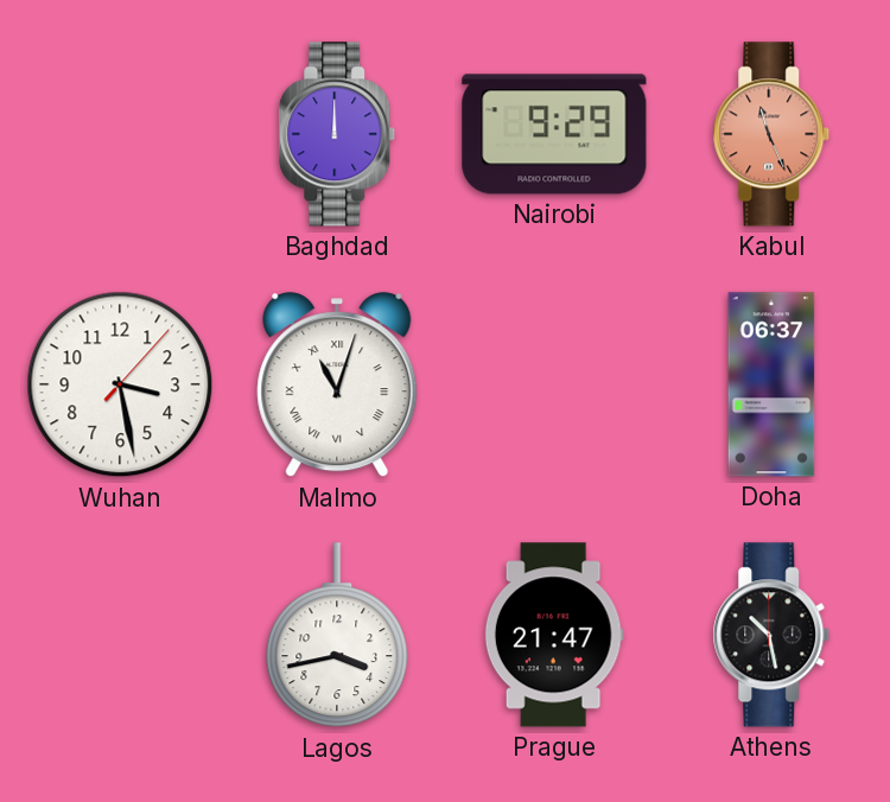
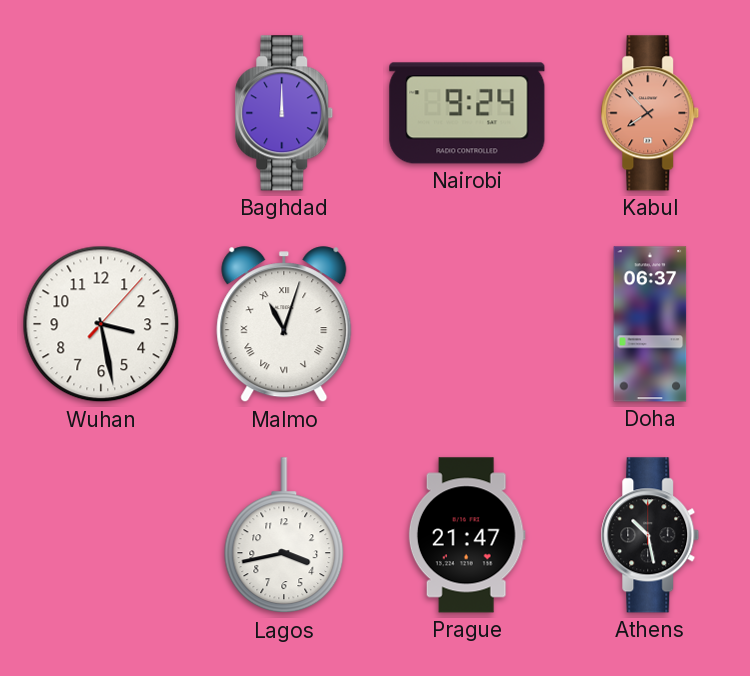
Nairobi: 9:29 -> 9:24
Kabul: 11:26 -> 7:53
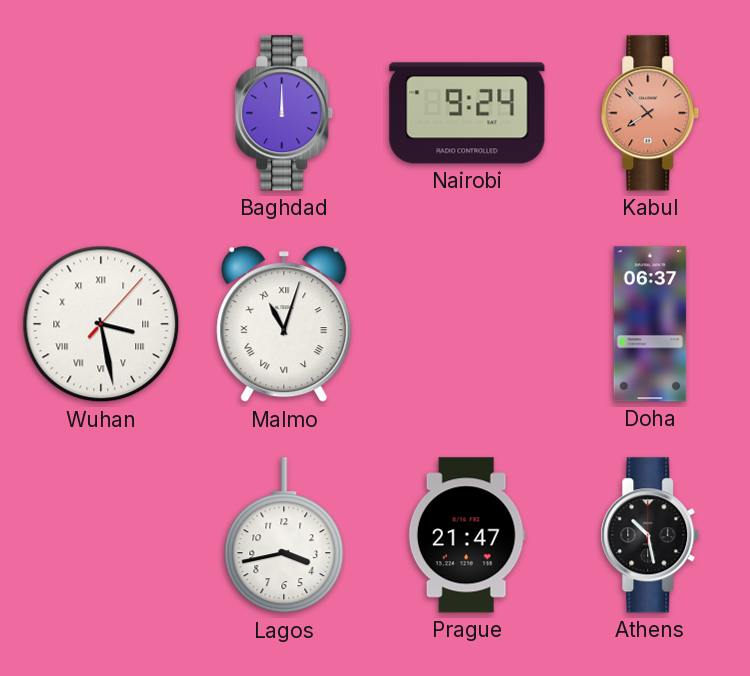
Wuhan numerals: Arabic -> Roman
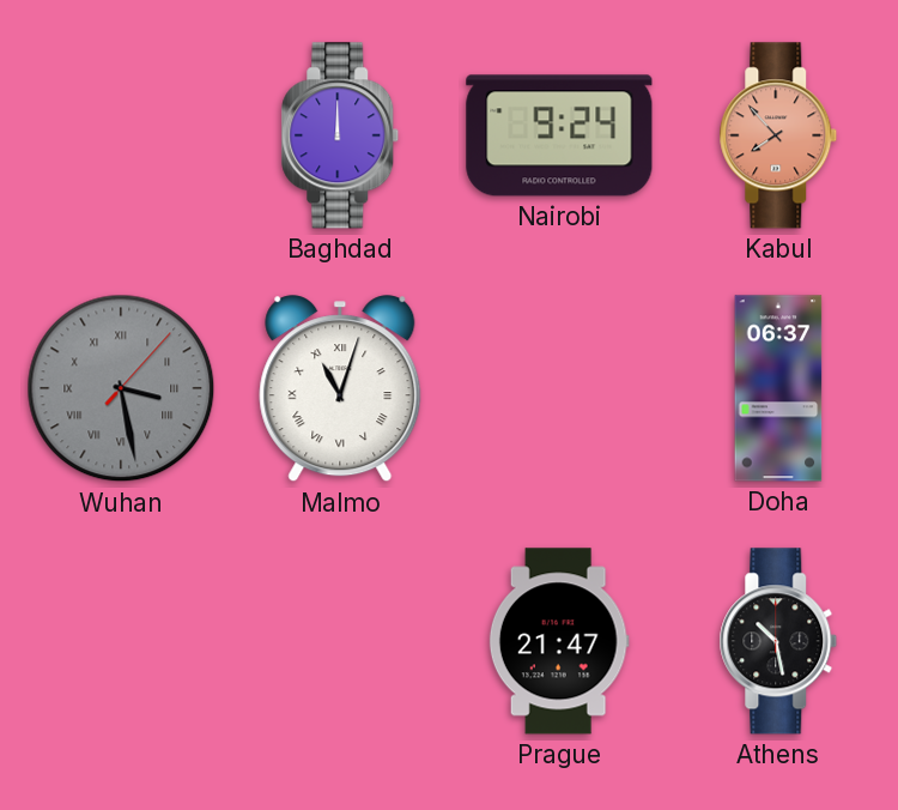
Wuhan dial: white -> grey
Lagos: 3:43 -> none
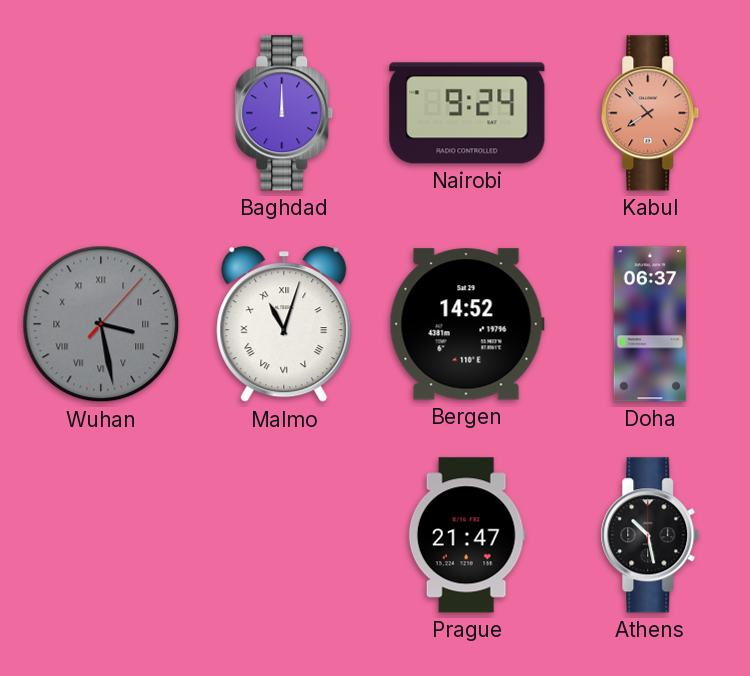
Bergen: none -> 14:52
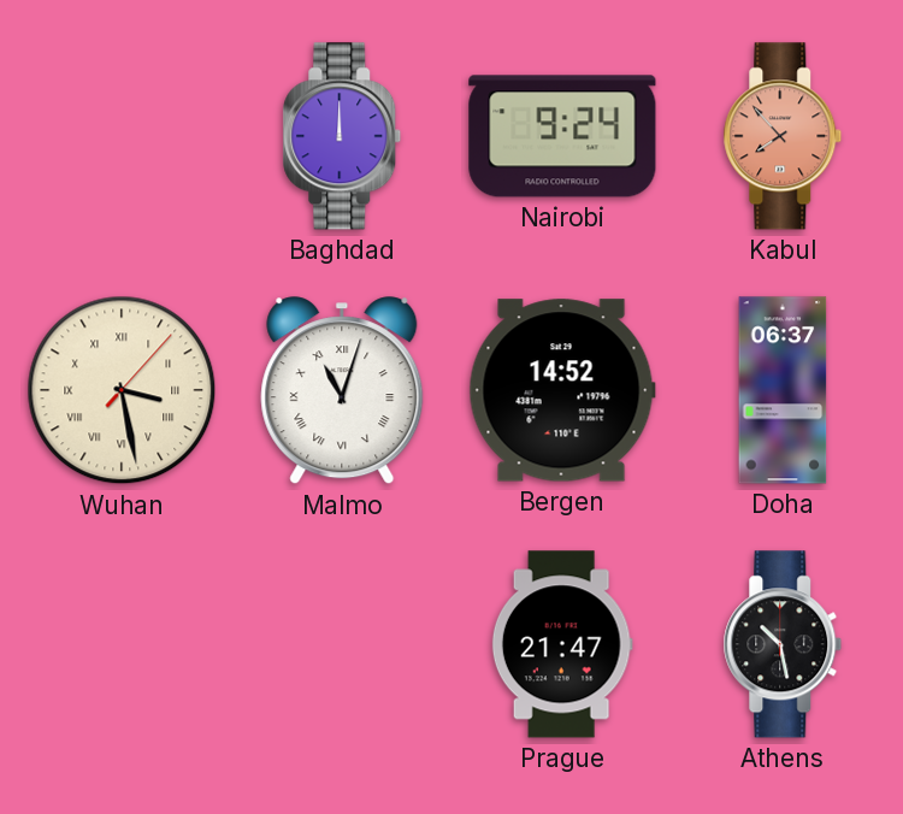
Wuhan dial: grey -> cream
